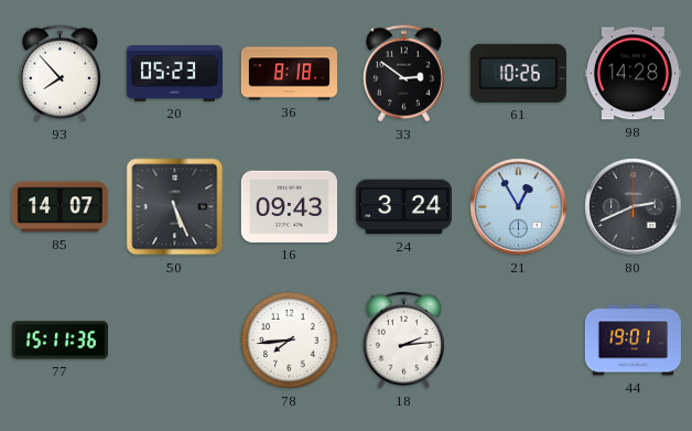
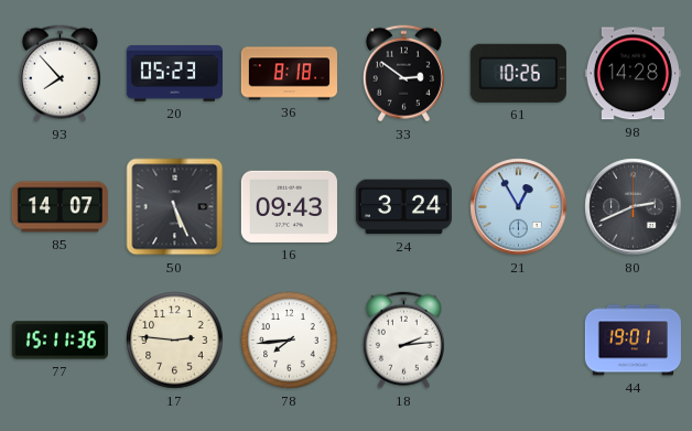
17: none -> 2:46
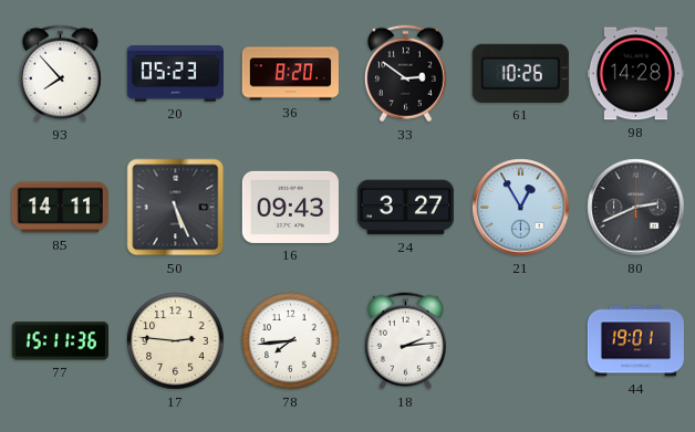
36: 8:18 -> 8:20
85: 14:07 -> 14:11
24: 3:24 -> 3:27
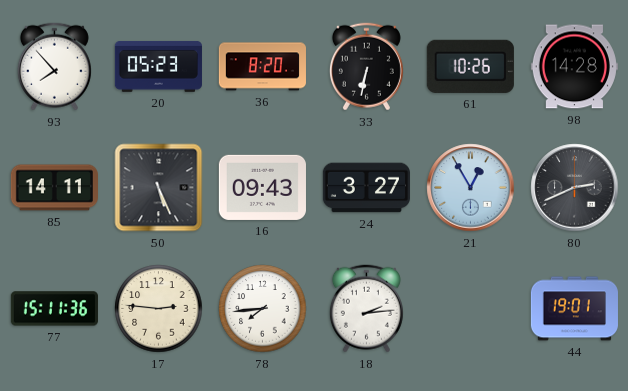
33: 2:51 -> 6:32
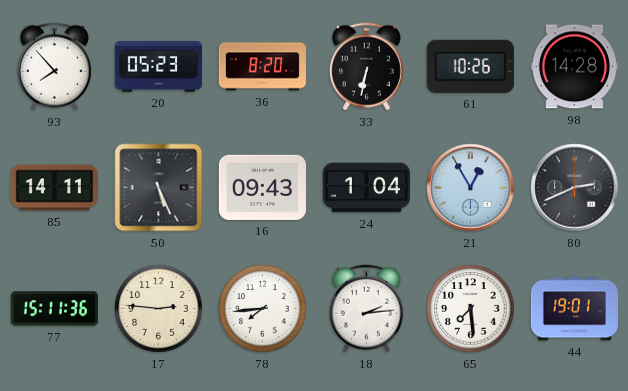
24: 3:27 -> 1:04
65: none -> 7:29
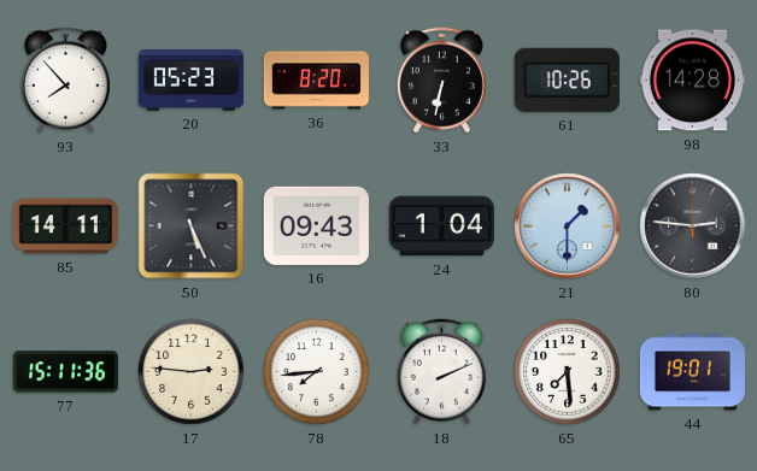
21: 12:55 -> 1:30
80: 2:41 -> 2:46
18: 2:14 -> 2:11
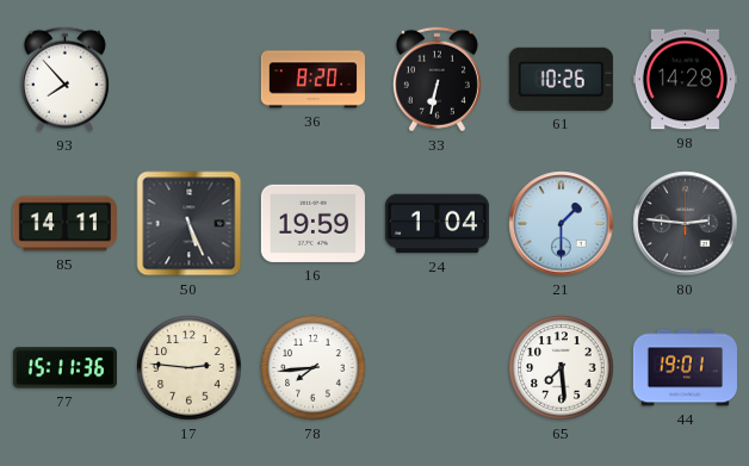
20: 05:23 -> none
16: 09:43 -> 19:59
18: 2:11 -> none
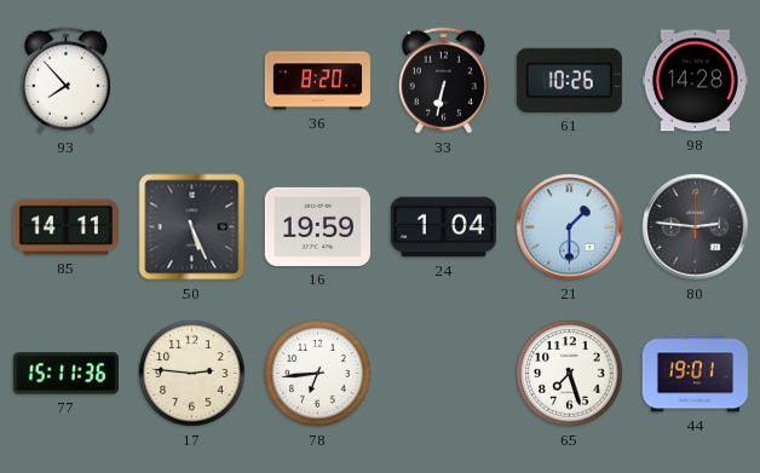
78: 7:44 -> 6:44
65: 7:29 -> 7:27
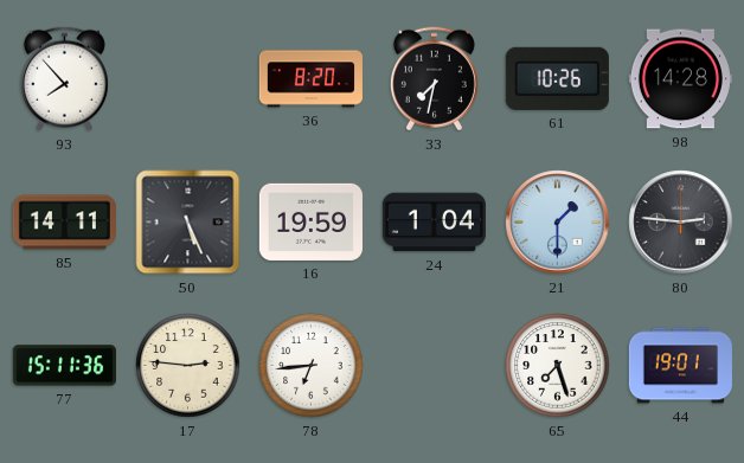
33: 6:32 -> 7:32
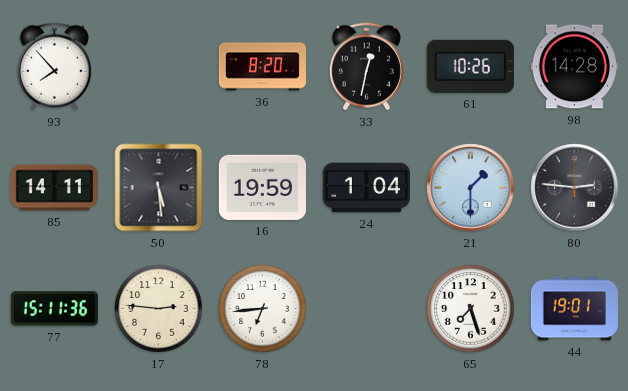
33: 7:32 -> 12:32
50: 5:26 -> 5:29
